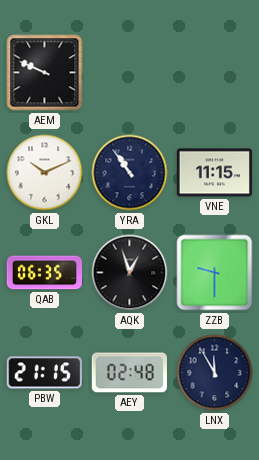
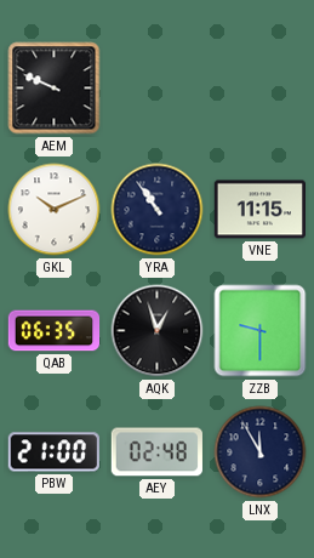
PBW: 21:15 -> 21:00
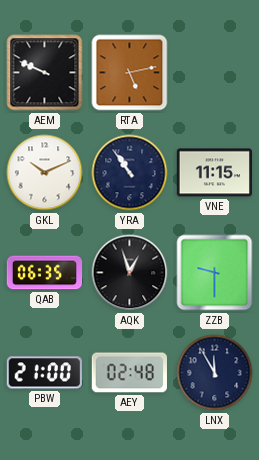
RTA: none -> 5:13
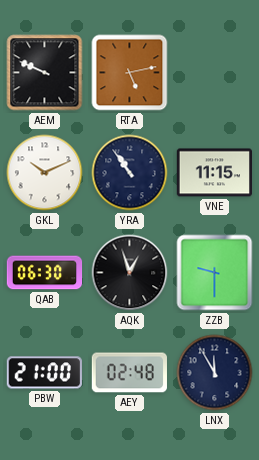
QAB: 06:35 -> 06:30
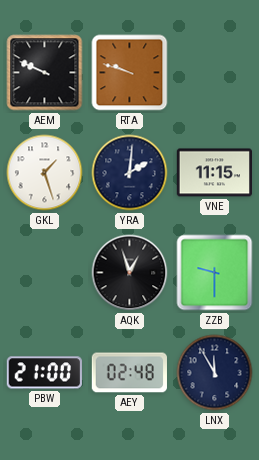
RTA: 5:13 -> 9:48
GKL: 10:11 -> 1:27
YRA: 10:54 -> 2:01
QAB: 06:30 -> none
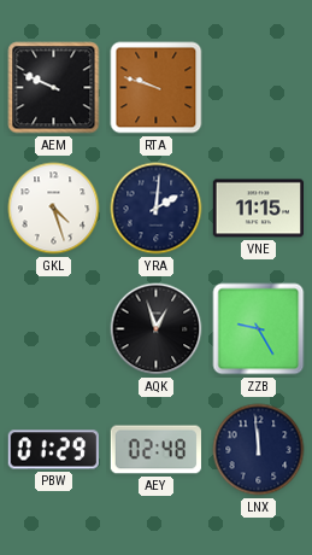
GKL: 1:27 -> 4:27
ZZB: 9:30 -> 9:25
PBW: 21:00 -> 01:29
LNX: 11:55 -> 11:59
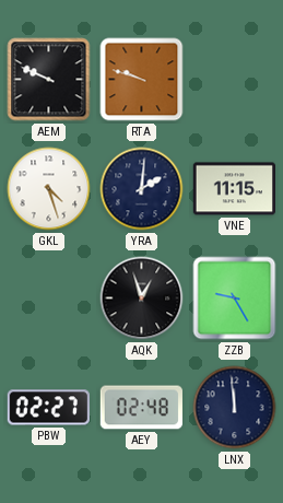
PBW: 01:29 -> 02:27
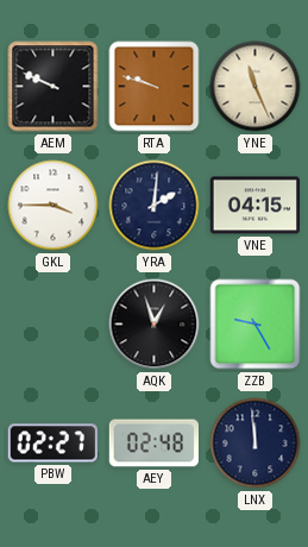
YNE: none -> 11:26
GKL: 4:27 -> 3:45
VNE: 11:15 -> 04:15
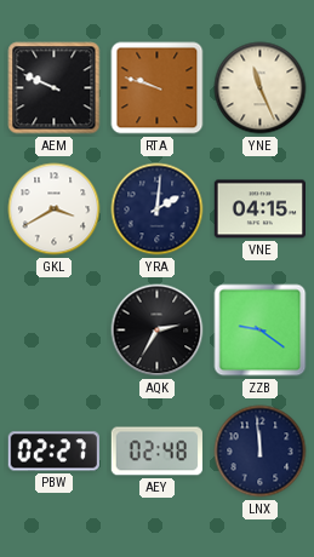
GKL: 3:45 -> 3:40
AQK: 12:57 -> 2:35
ZZB: 9:25 -> 9:21
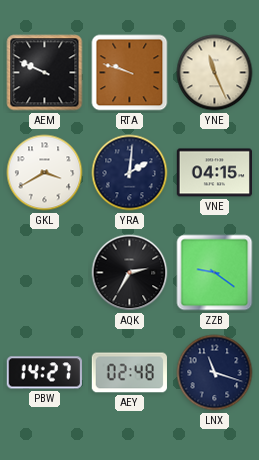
PBW: 02:27 -> 14:27
LNX: 11:59 -> 11:18
